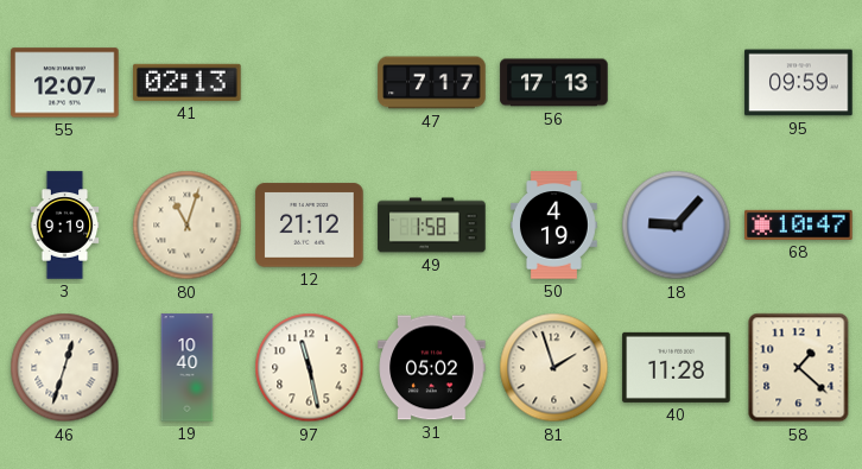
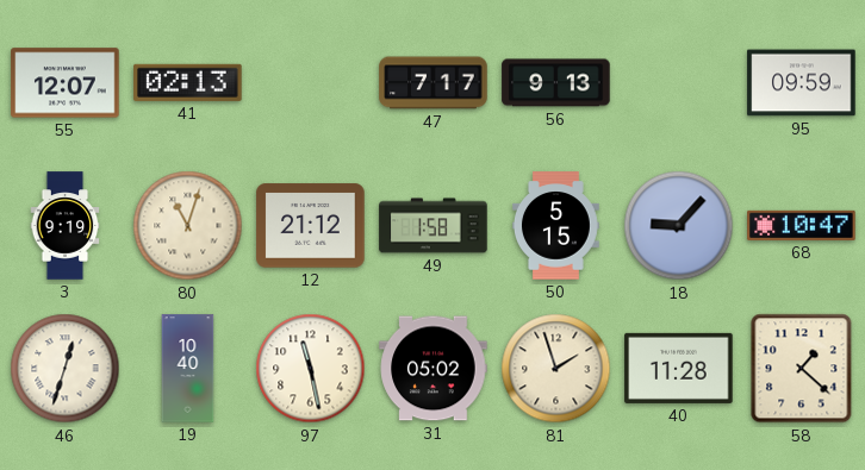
56: 17:13 -> 9:13
50: 4:19 -> 5:15
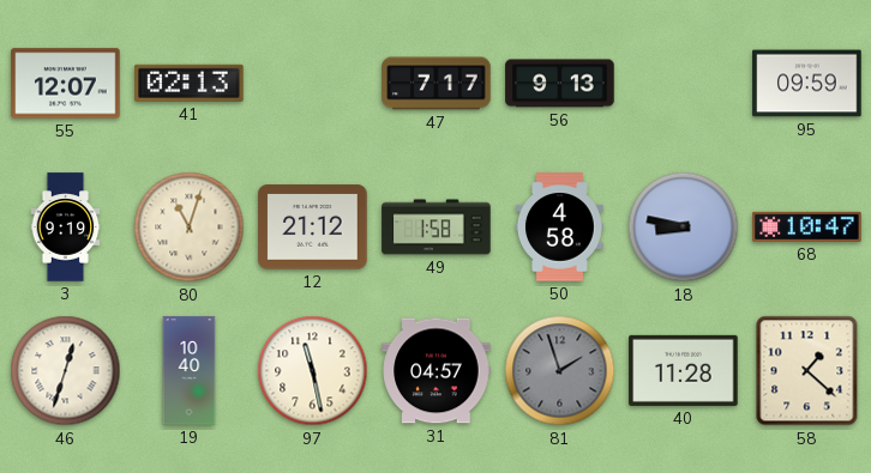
50: 5:15 -> 4:58
18: 9:07 -> 8:47
31: 05:02 -> 04:57
81 dial: cream -> grey
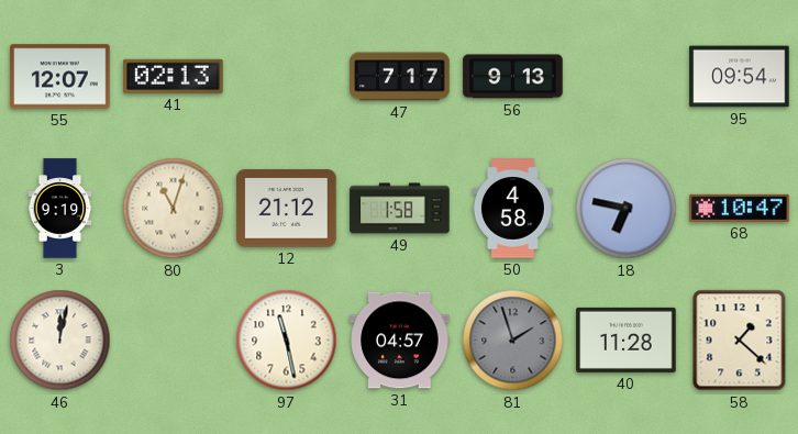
95: 09:59 -> 09:54
18: 8:47 -> 6:47
46: 12:33 -> 12:02
19: 10:40 -> none
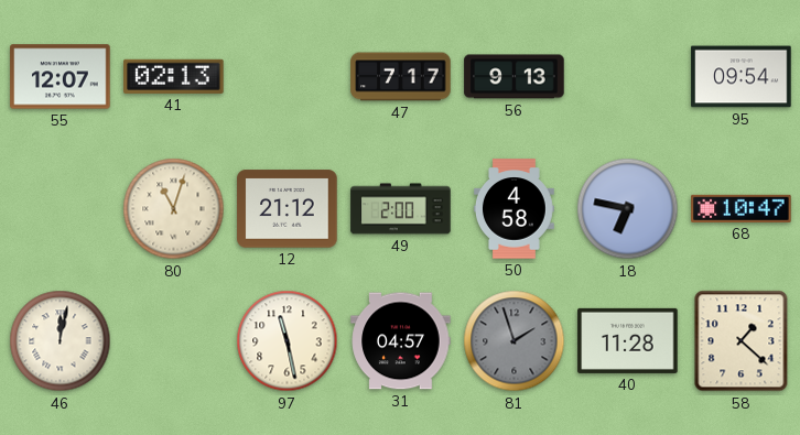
3: 9:19 -> none
49: 1:58 -> 2:00
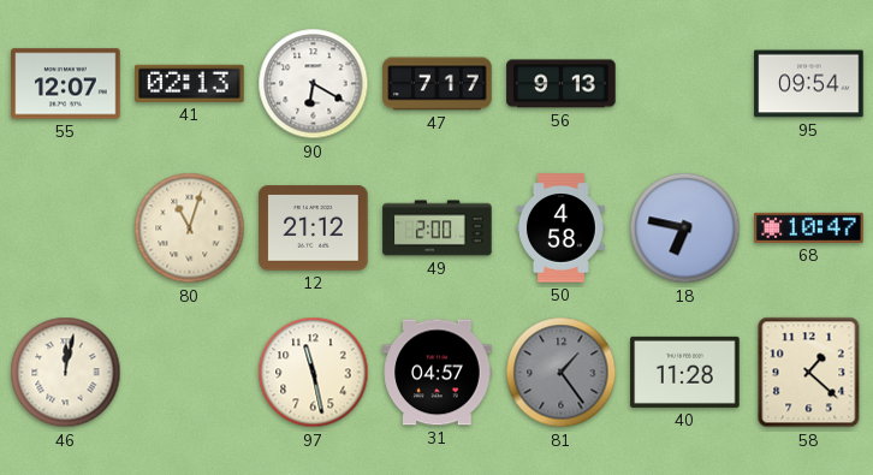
90: none -> 6:20
81: 1:57 -> 1:24
